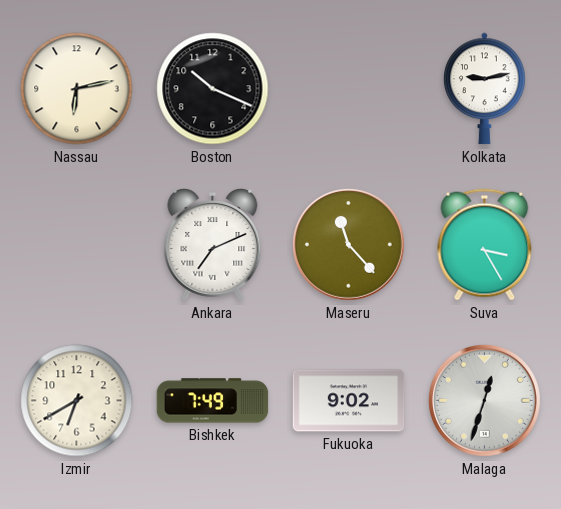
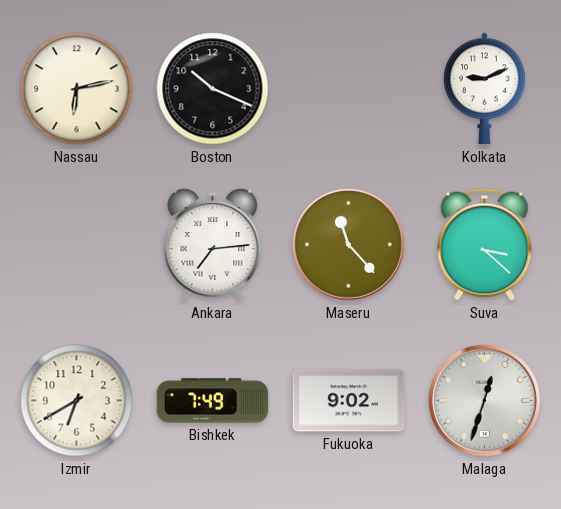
Kolkata: 9:13 -> 9:11
Ankara: 7:11 -> 7:14
Suva: 3:25 -> 3:22
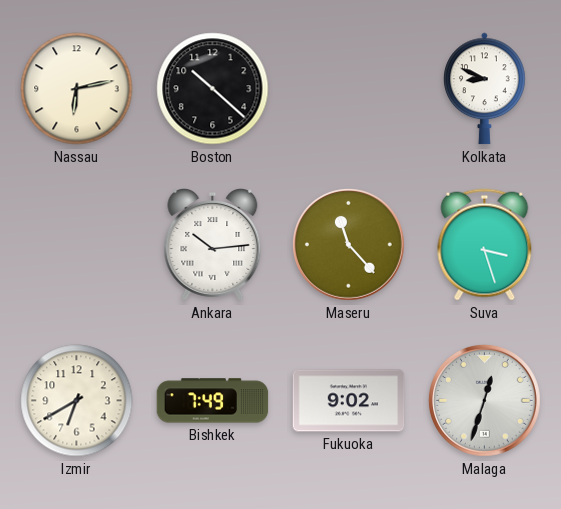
Boston: 10:19 -> 10:22
Kolkata: 9:11 -> 8:49
Ankara: 7:14 -> 10:14
Suva: 3:22 -> 3:27
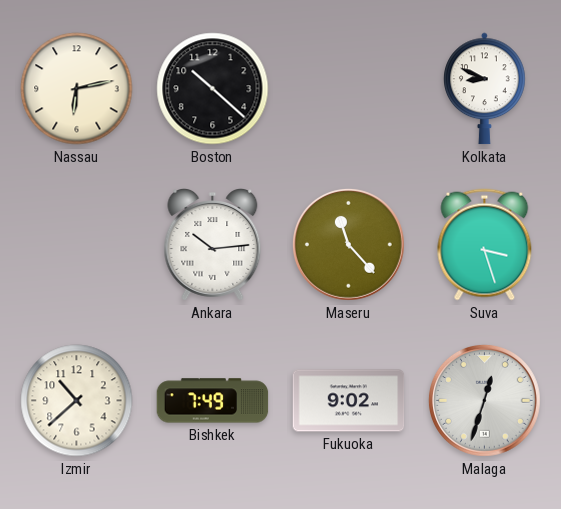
Izmir: 6:40 -> 10:38
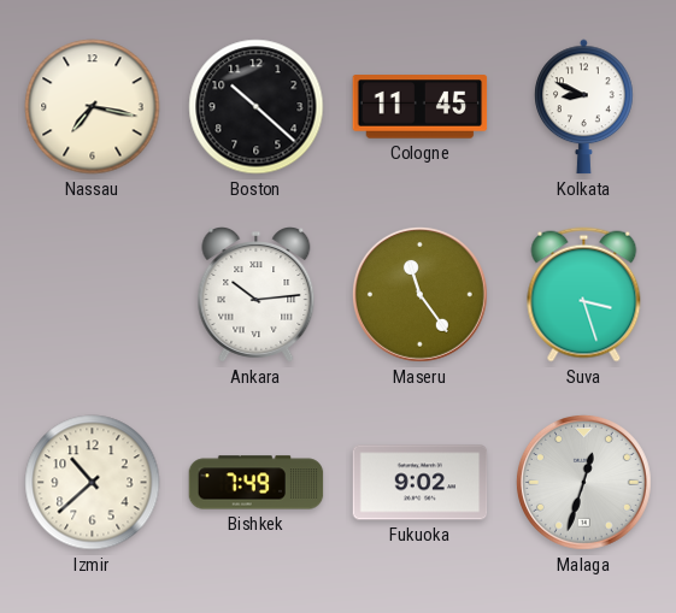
Nassau: 6:13 -> 7:17
Cologne: none -> 11:45
Maseru: 11:23 -> 11:24
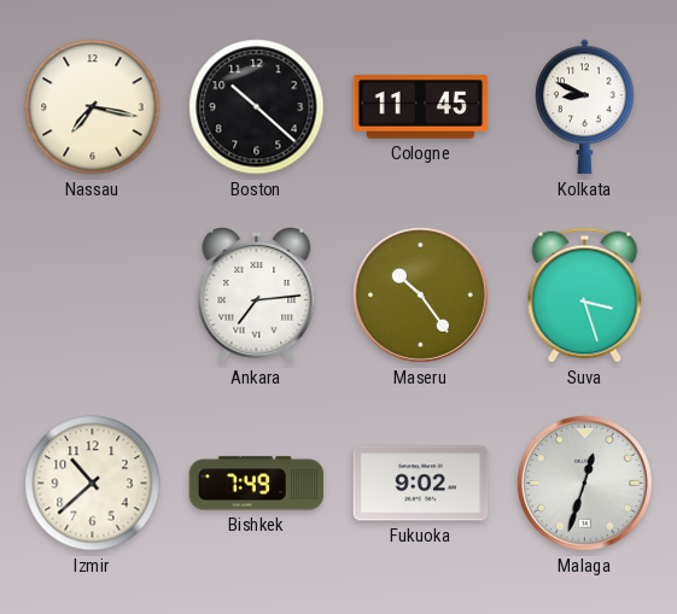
Ankara: 10:14 -> 7:14
Maseru: 11:24 -> 10:24
